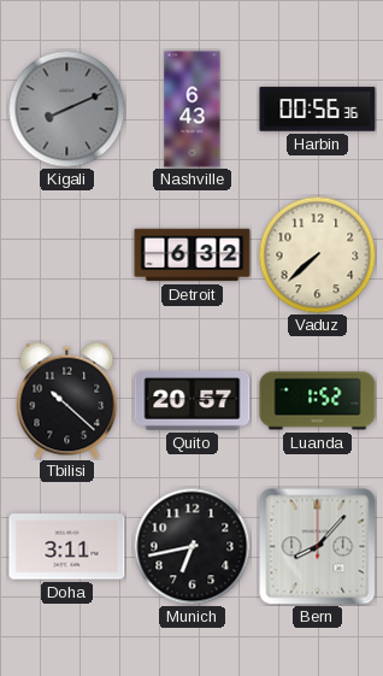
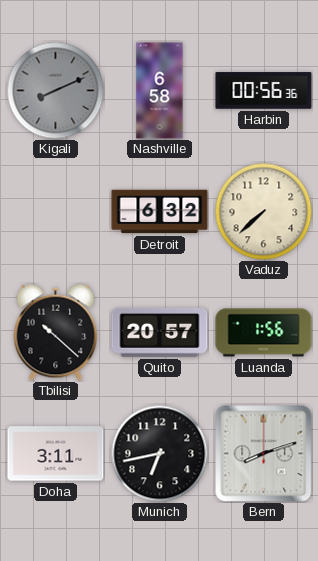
Nashville: 6:43 -> 6:58
Luanda: 1:52 -> 1:56
Bern: 8:07 -> 8:12
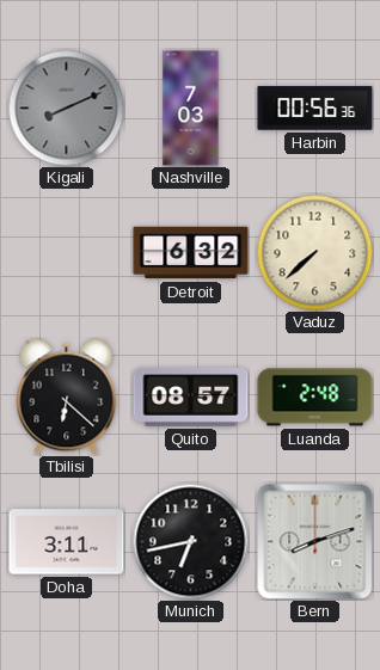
Nashville: 6:58 -> 7:03
Tbilisi: 10:22 -> 6:22
Quito: 20:57 -> 08:57
Luanda: 1:56 -> 2:48
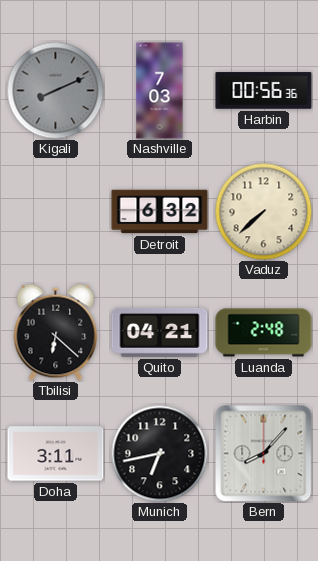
Quito: 08:57 -> 04:21
Bern: 8:12 -> 8:07
